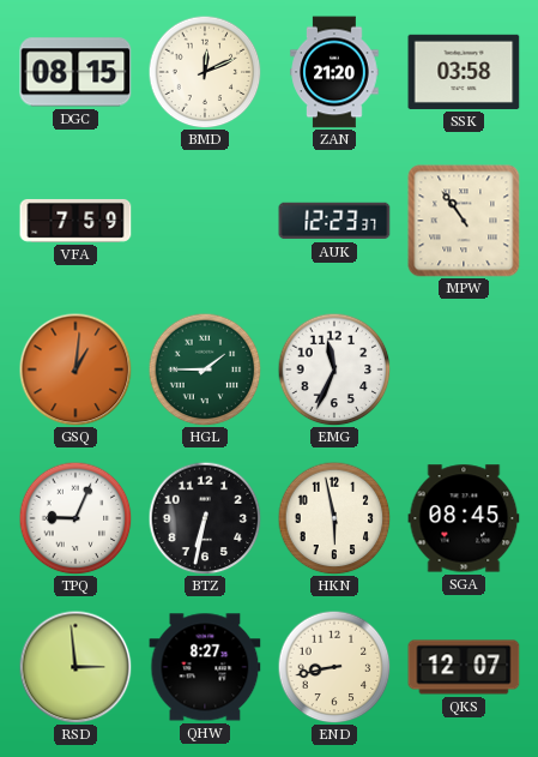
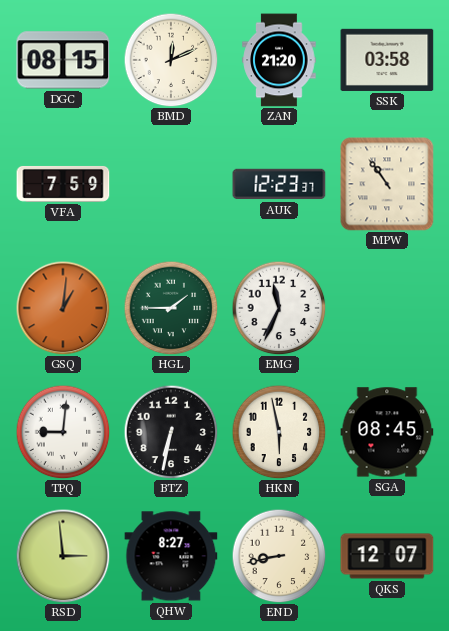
TPQ: 9:04 -> 9:01
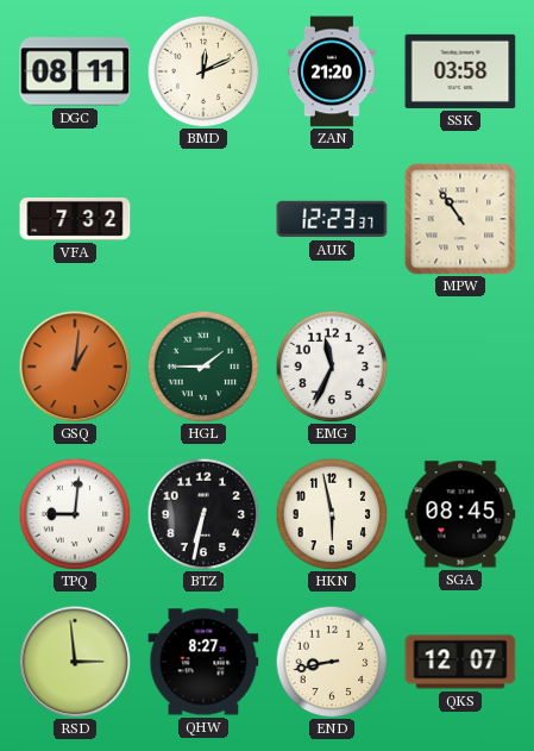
DGC: 08:15 -> 08:11
VFA: 7:59 -> 7:32
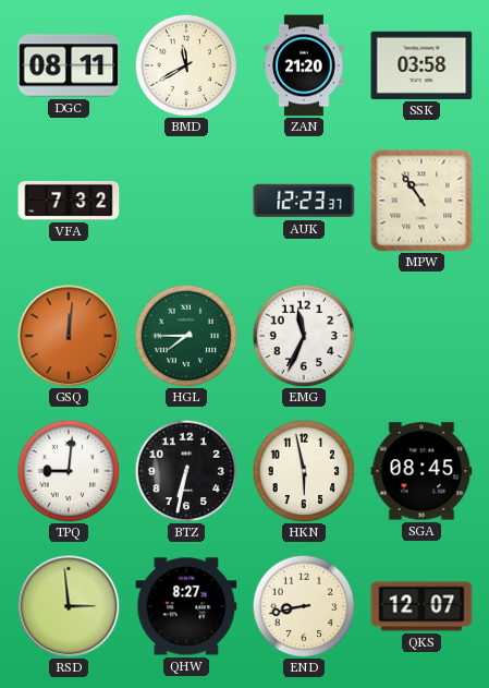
BMD: 12:11 -> 11:40
GSQ: 1:01 -> 12:01
HGL: 1:45 -> 7:45
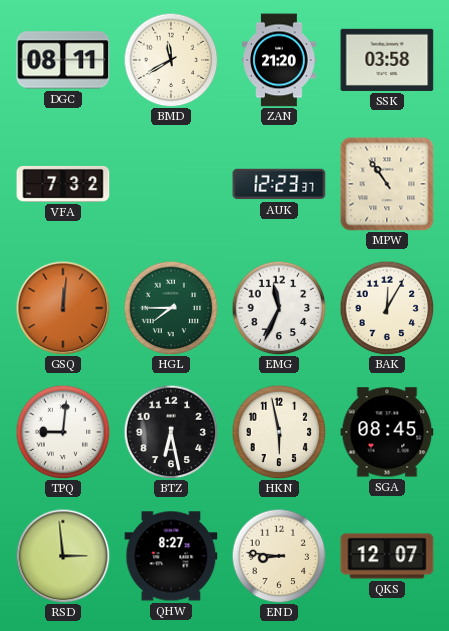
BAK: none -> 12:05
BTZ: 6:32 -> 6:28
END: 8:43 -> 8:46
